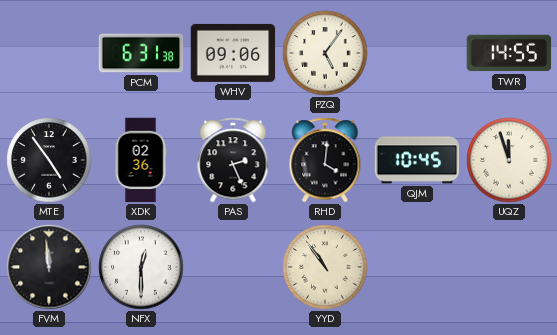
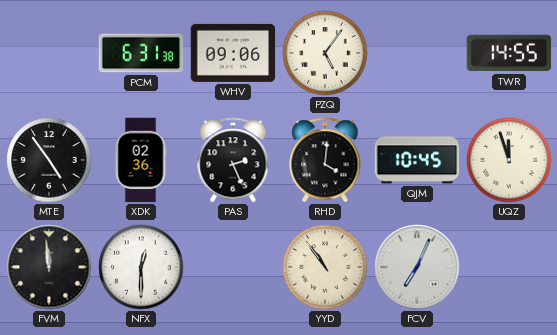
FCV: none -> 7:04
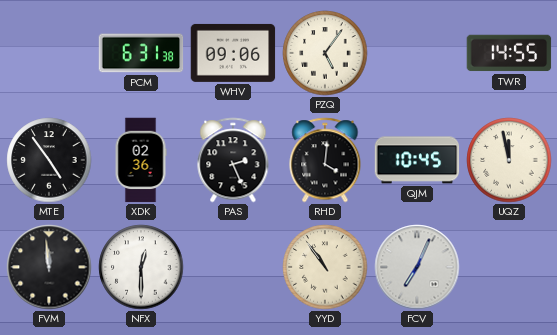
UQZ: 11:57 -> 11:58
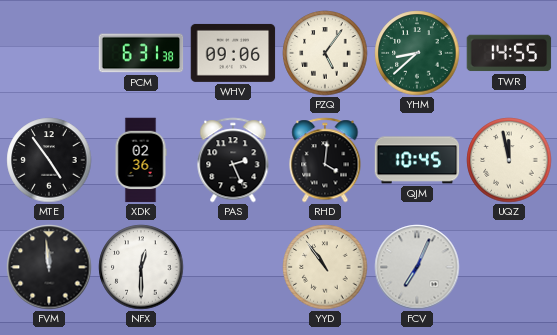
YHM: none -> 8:38
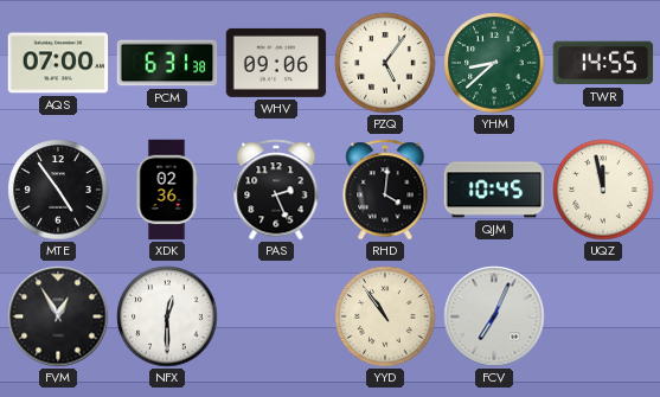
AQS: none -> 07:00
FVM: 11:59 -> 12:55
